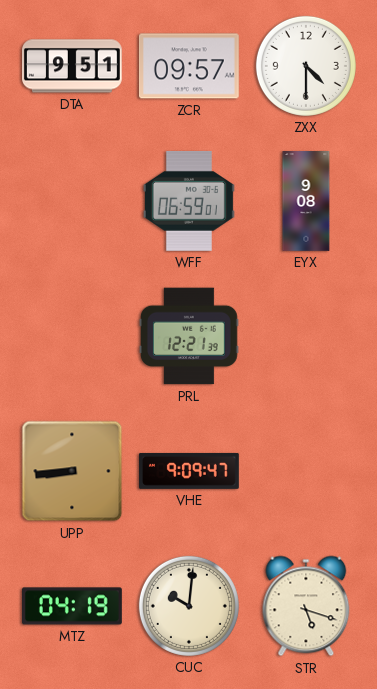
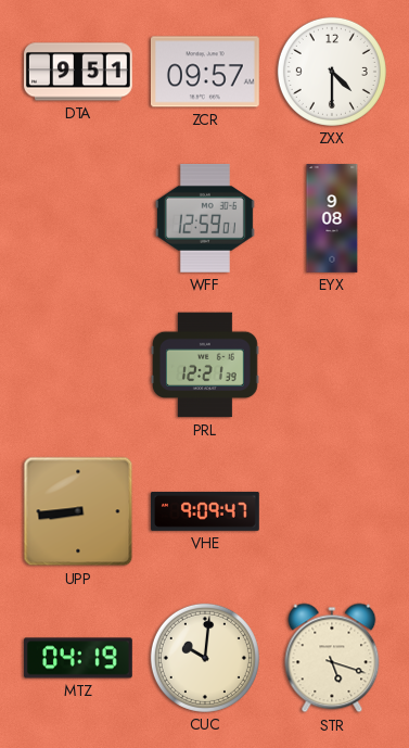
WFF: 06:59 -> 12:59
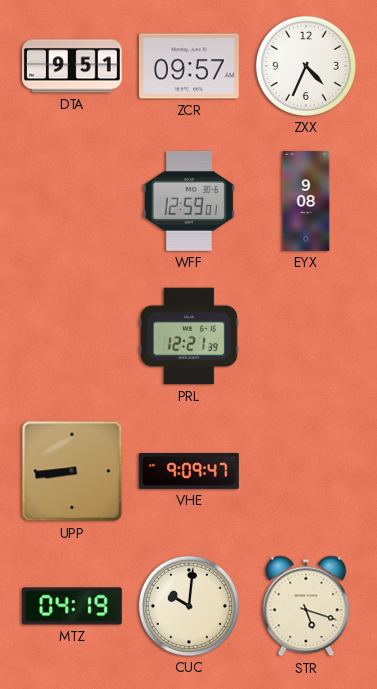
ZXX: 4:30 -> 4:34
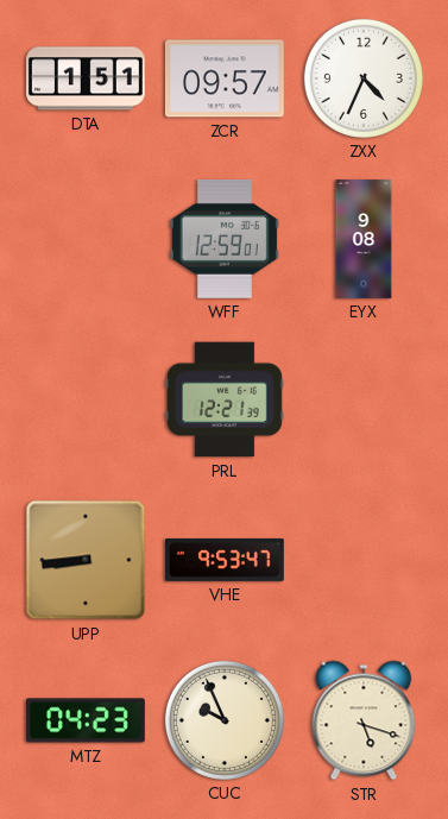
DTA: 9:51 -> 1:51
VHE: 9:09 -> 9:53
MTZ: 04:19 -> 04:23
CUC: 10:01 -> 9:56
